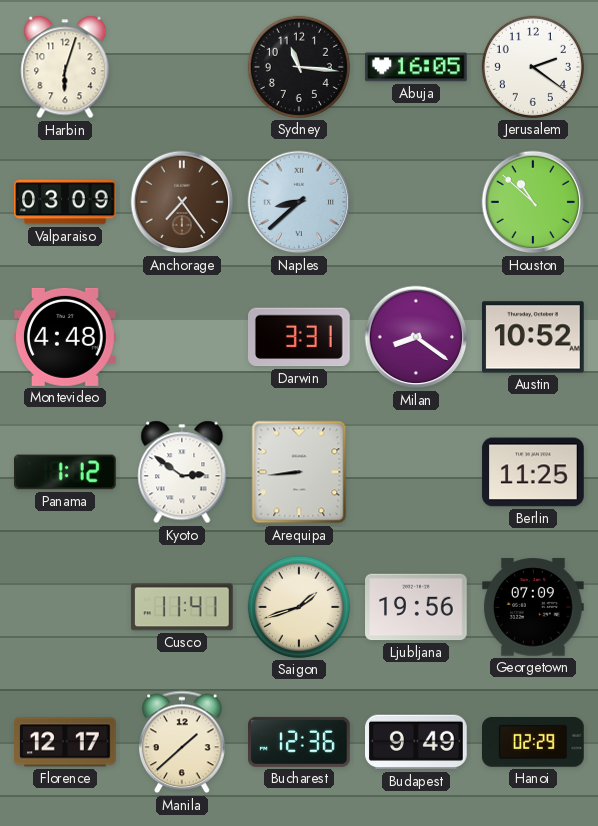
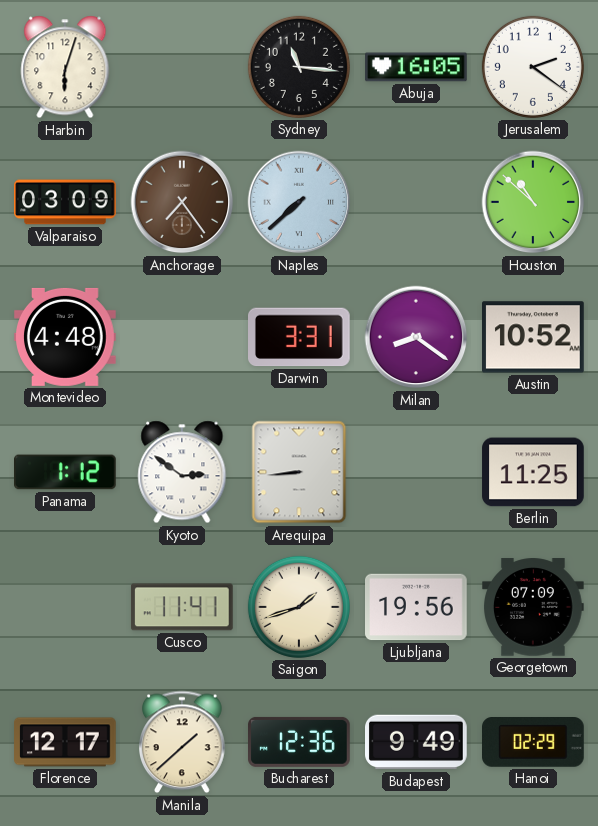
Naples: 8:38 -> 7:38
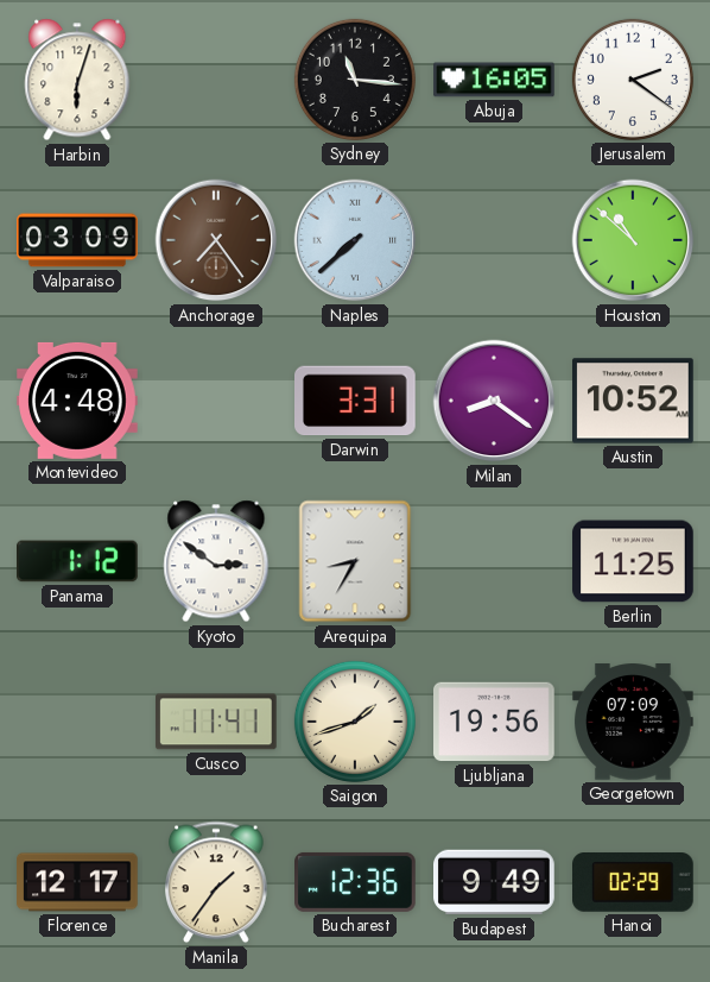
Arequipa: 8:44 -> 8:35
Manila: 1:38 -> 1:36
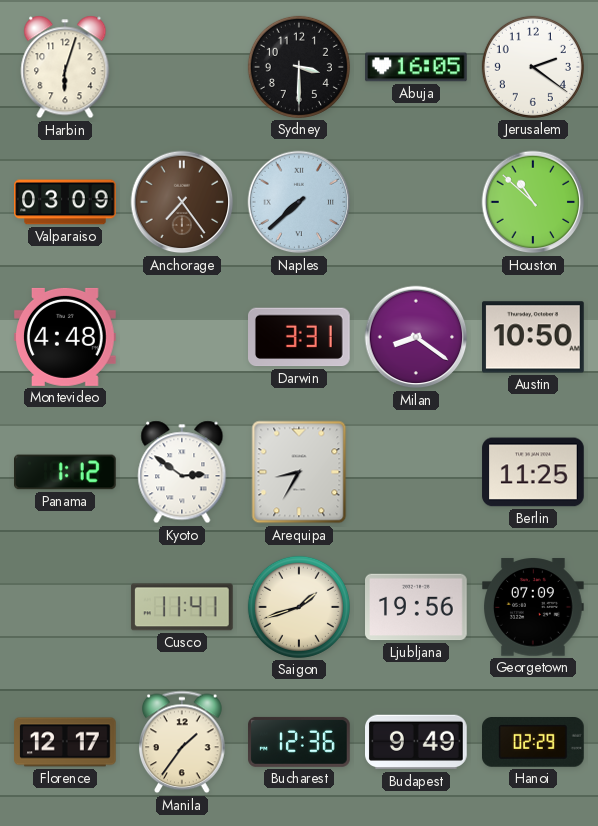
Sydney: 11:16 -> 3:30
Austin: 10:52 -> 10:50
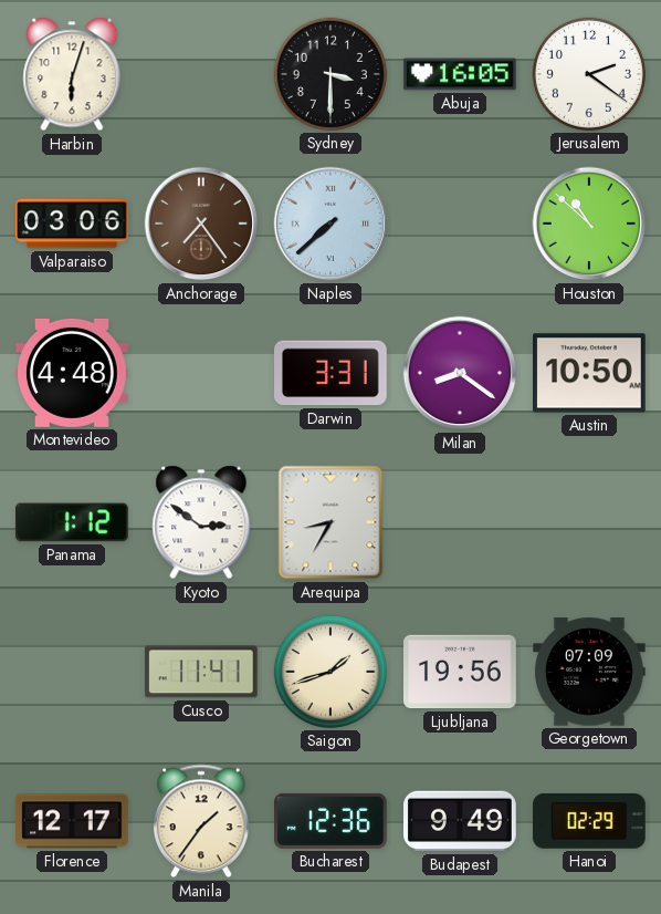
Valparaiso: 03:09 -> 03:06
Berlin: 11:25 -> none
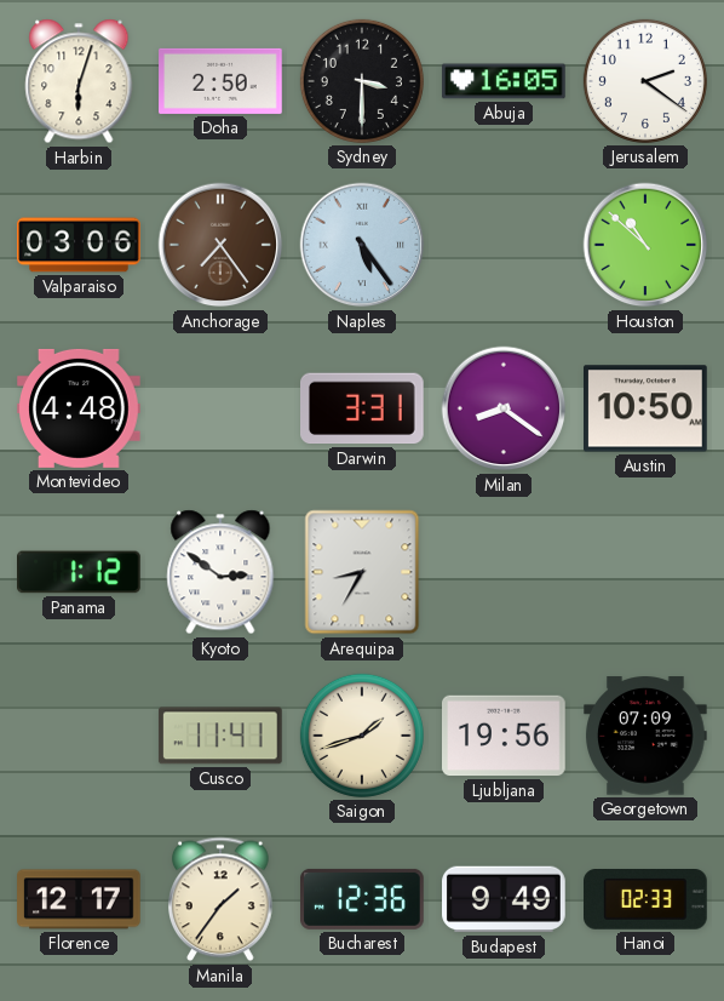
Doha: none -> 2:50
Naples: 7:38 -> 5:24
Hanoi: 02:29 -> 02:33
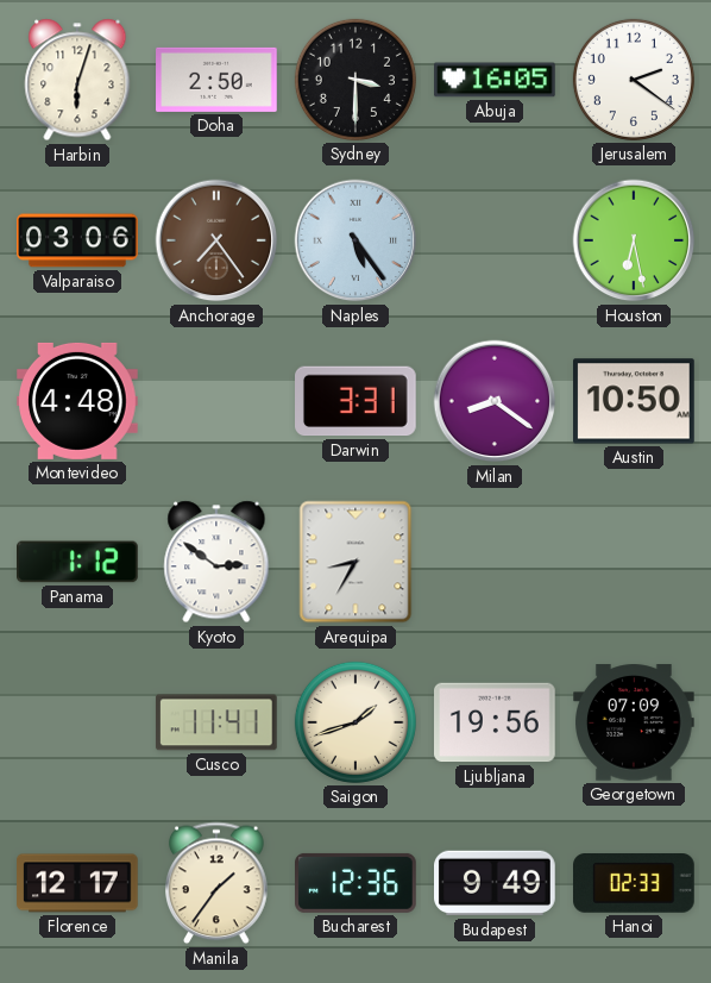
Houston: 10:52 -> 6:28
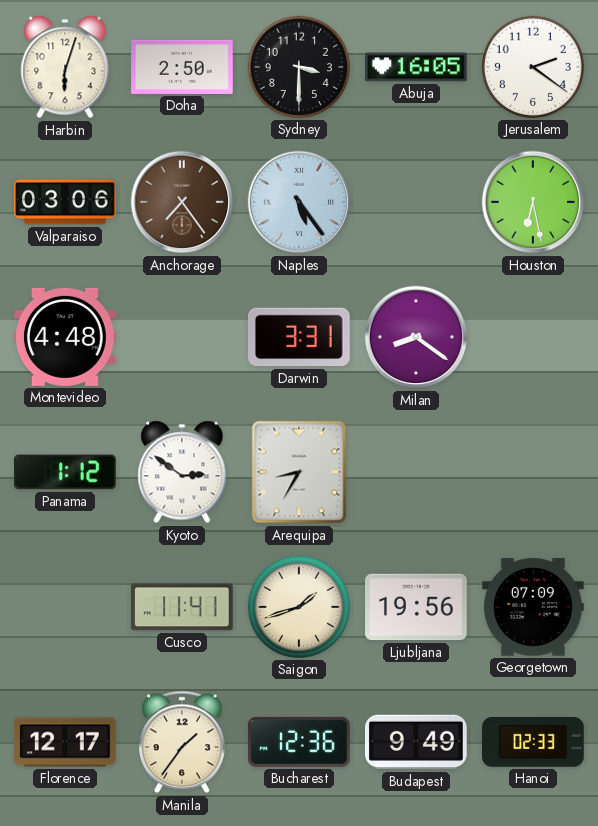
Austin: 10:50 -> none
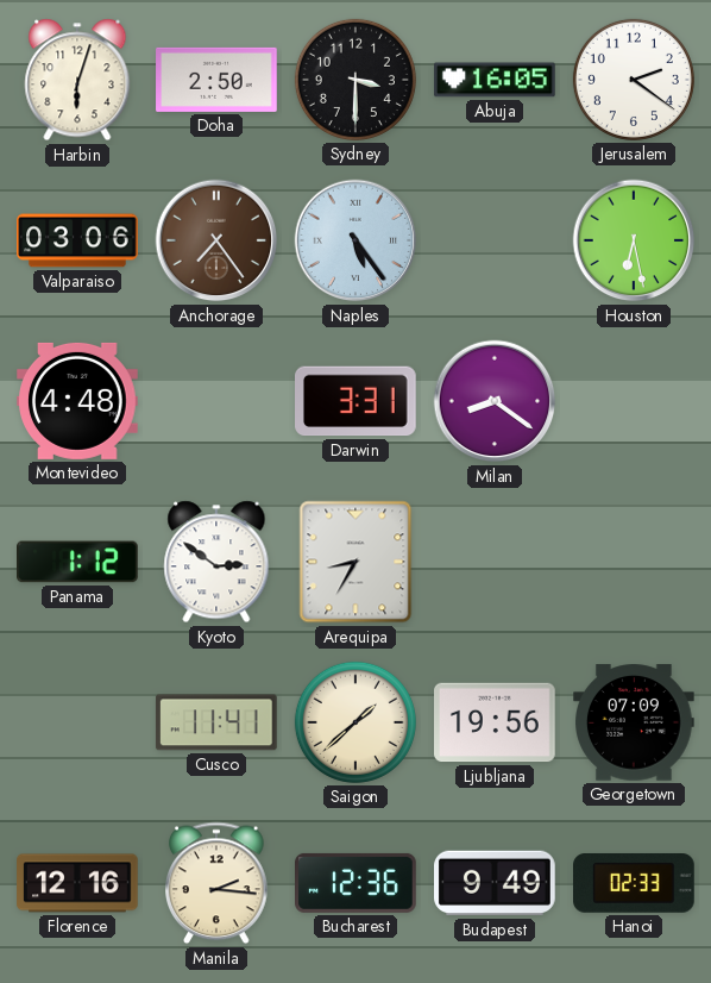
Saigon: 1:42 -> 1:38
Florence: 12:17 -> 12:16
Manila: 1:36 -> 2:16
